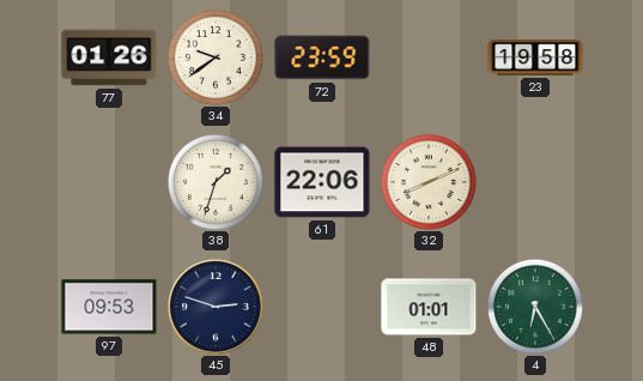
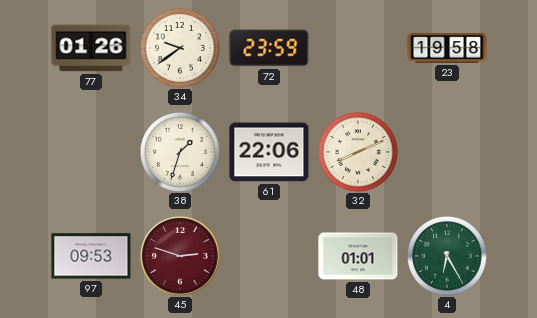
45 dial: navy -> burgundy
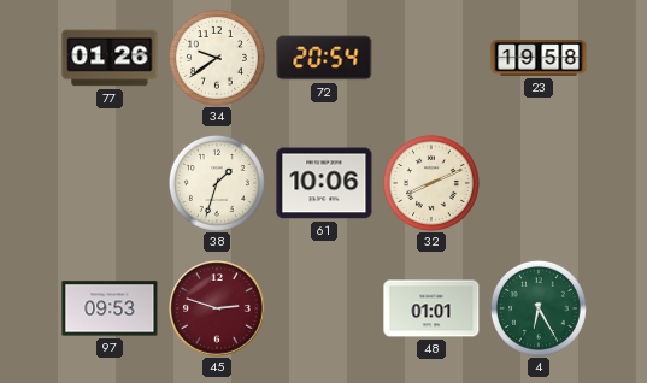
72: 23:59 -> 20:54
61: 22:06 -> 10:06
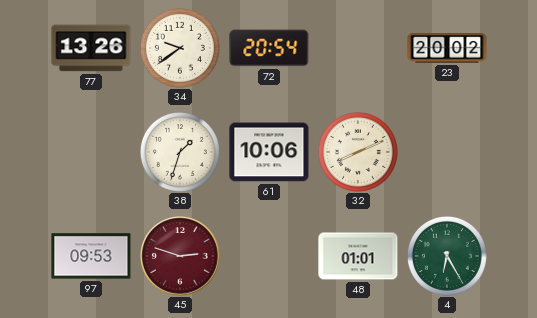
77: 01:26 -> 13:26
23: 19:58 -> 20:02
